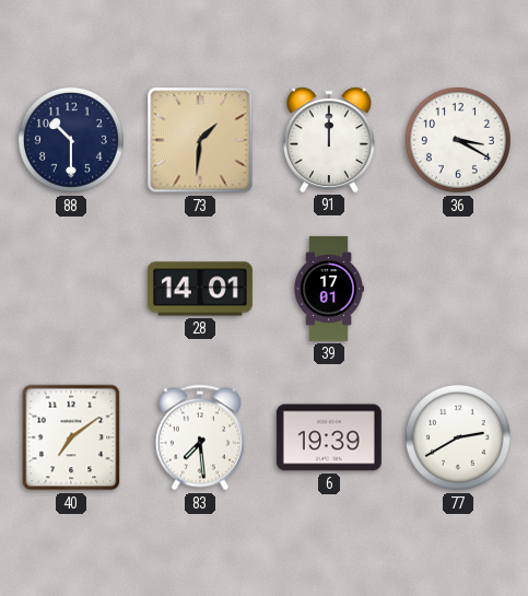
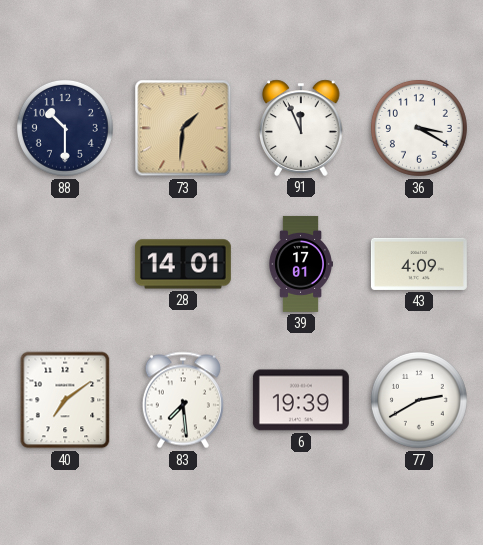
91: 12:00 -> 11:56
43: none -> 4:09
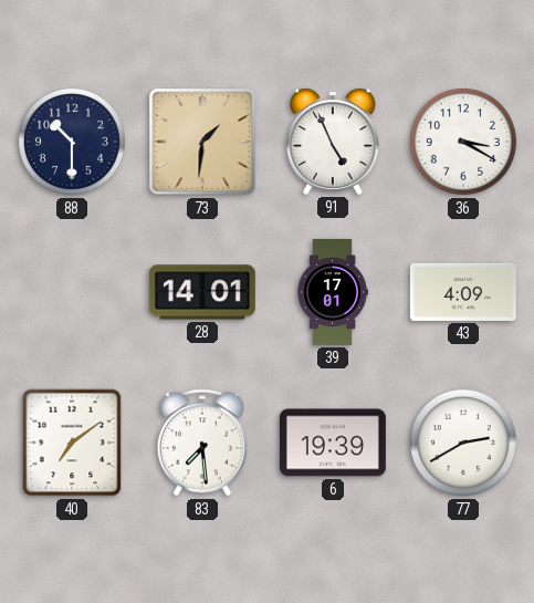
91: 11:56 -> 4:56
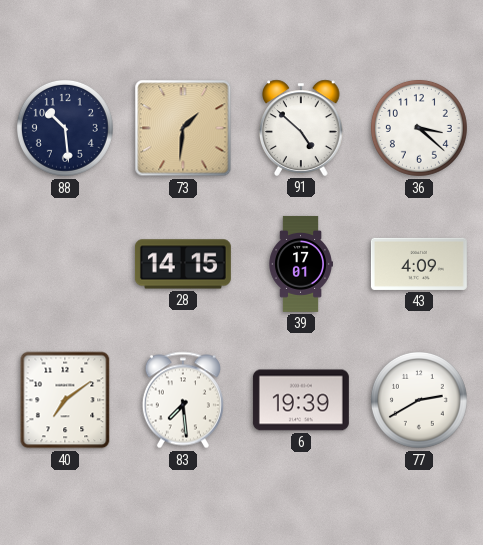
88: 10:30 -> 10:29
91: 4:56 -> 4:52
36: 3:20 -> 3:22
28: 14:01 -> 14:15
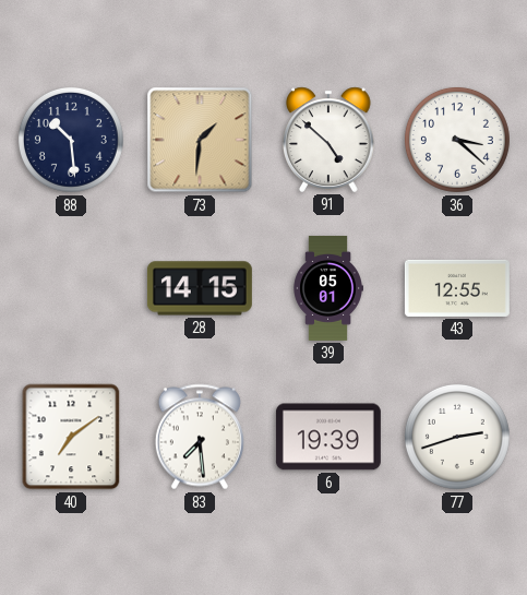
39: 17:01 -> 05:01
43: 4:09 -> 12:55
77: 2:40 -> 2:42
